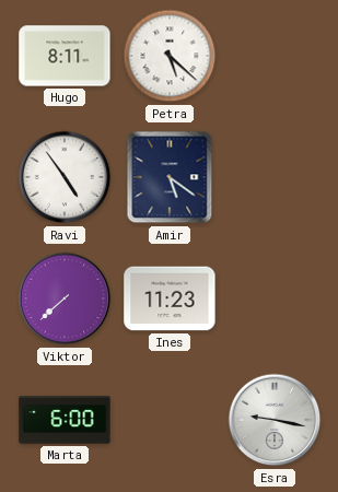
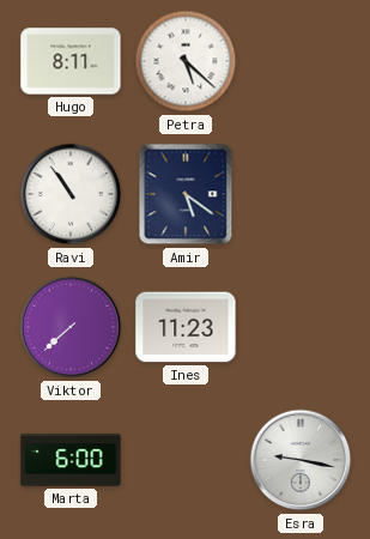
Ravi: 4:54 -> 10:54
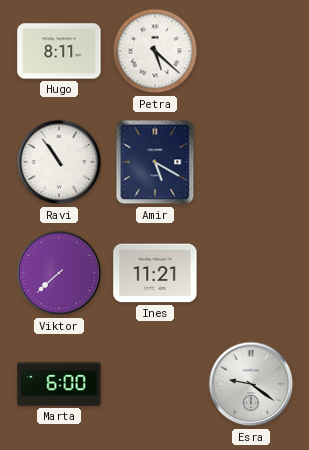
Amir: 5:21 -> 5:20
Ines: 11:23 -> 11:21
Esra: 9:17 -> 9:21
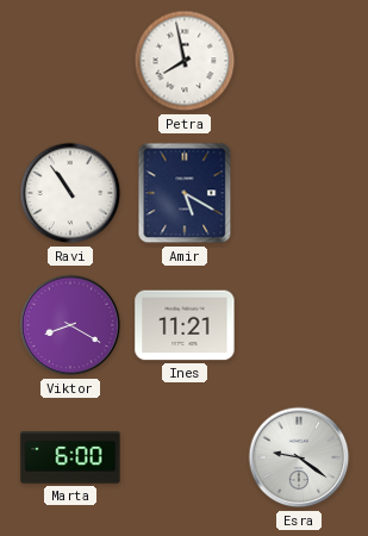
Hugo: 8:11 -> none
Petra: 5:22 -> 7:58
Viktor: 7:38 -> 8:20
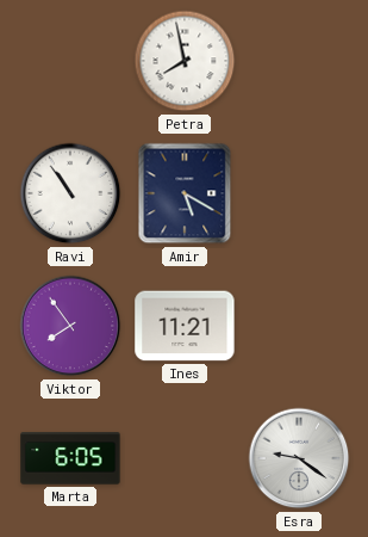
Viktor: 8:20 -> 7:54
Marta: 6:00 -> 6:05
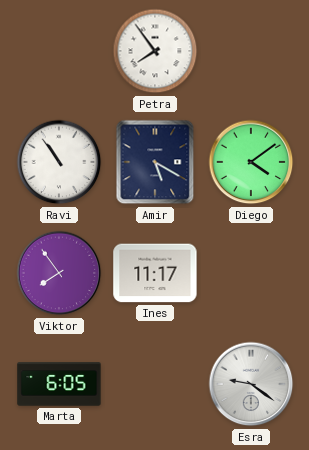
Petra: 7:58 -> 7:54
Diego: none -> 4:09
Ines: 11:21 -> 11:17
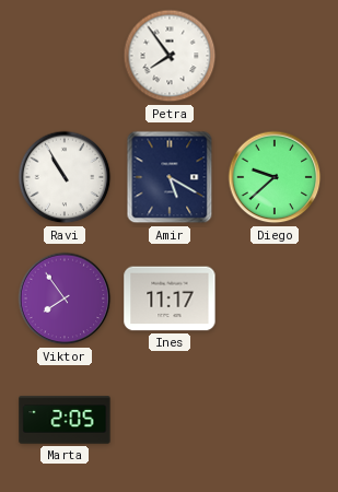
Ravi: 10:54 -> 10:55
Diego: 4:09 -> 9:38
Marta: 6:05 -> 2:05
Esra: 9:21 -> none
